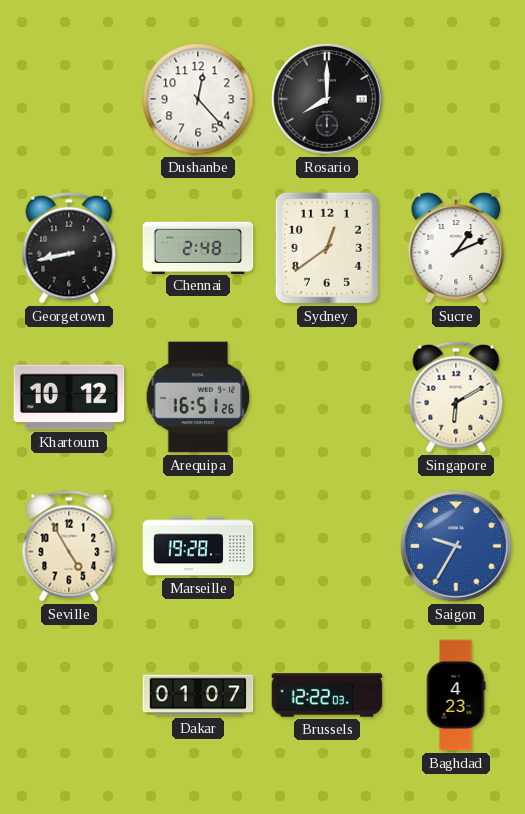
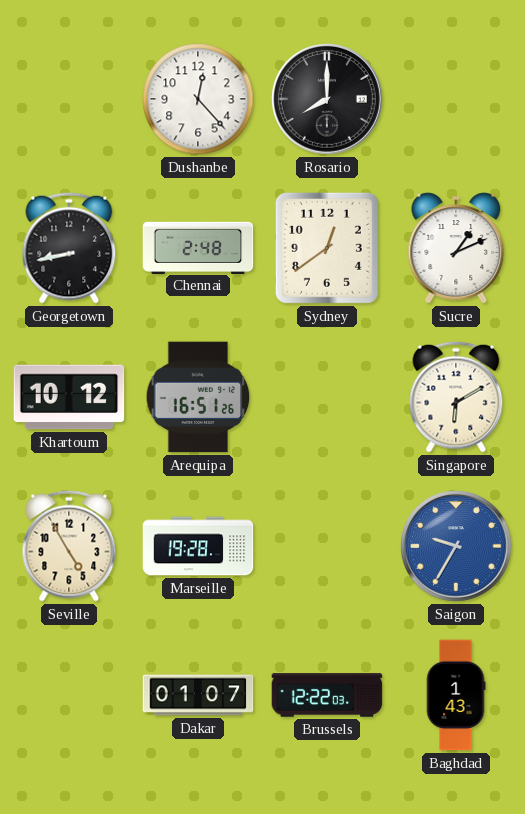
Baghdad: 4:23 -> 1:43
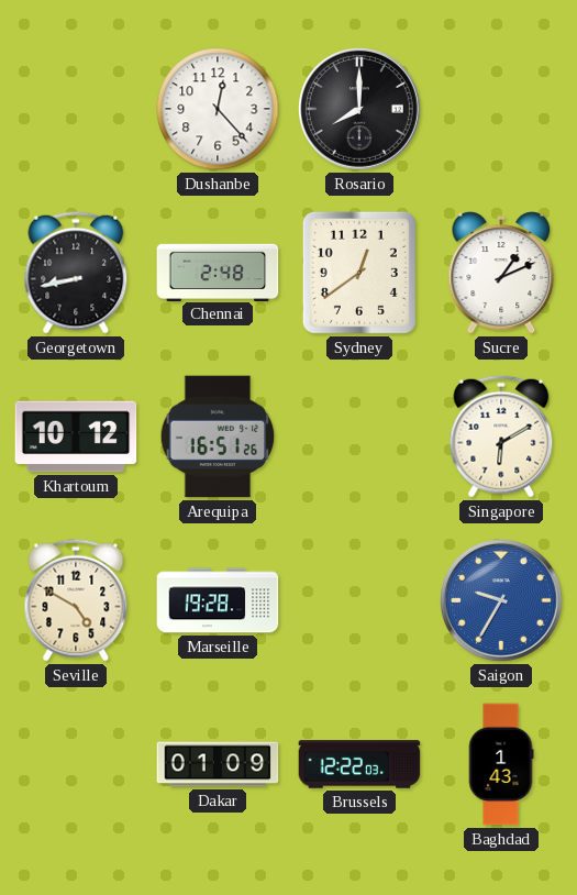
Seville: 4:55 -> 4:50
Dakar: 01:07 -> 01:09
